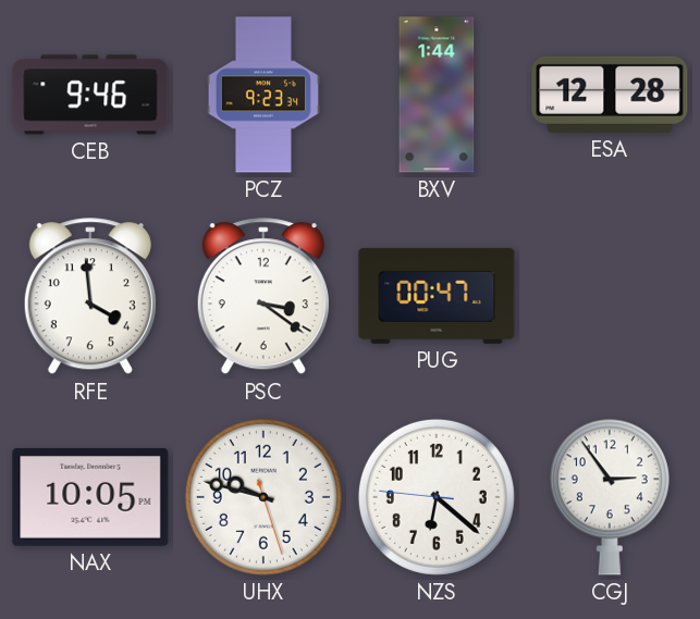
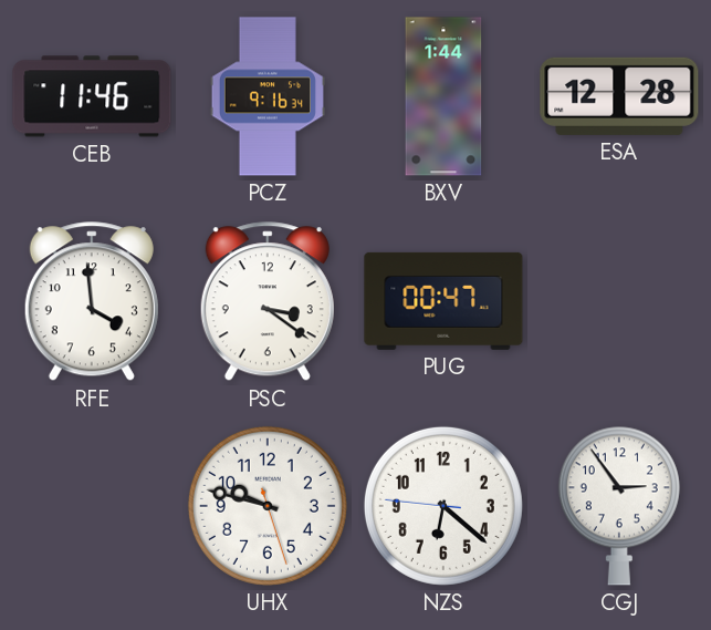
CEB: 9:46 -> 11:46
PCZ: 9:23 -> 9:16
NAX: 10:05 -> none
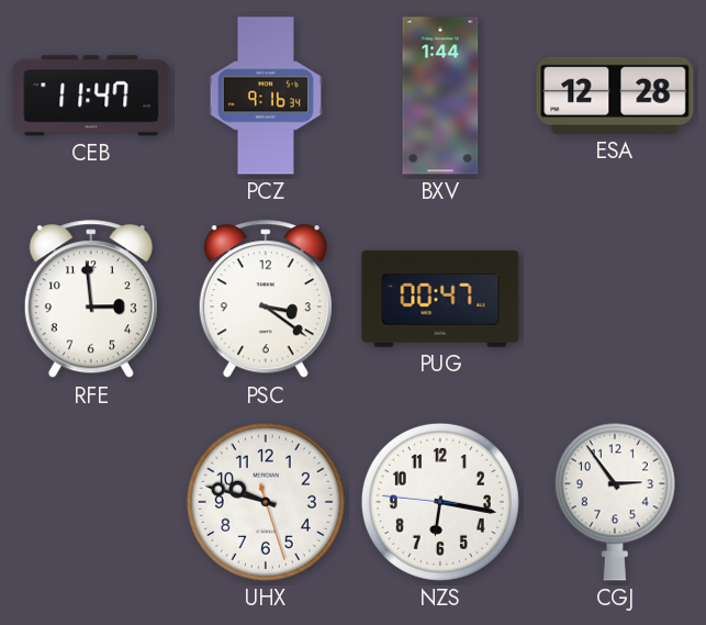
CEB: 11:46 -> 11:47
RFE: 3:59 -> 2:59
NZS: 6:21 -> 6:16
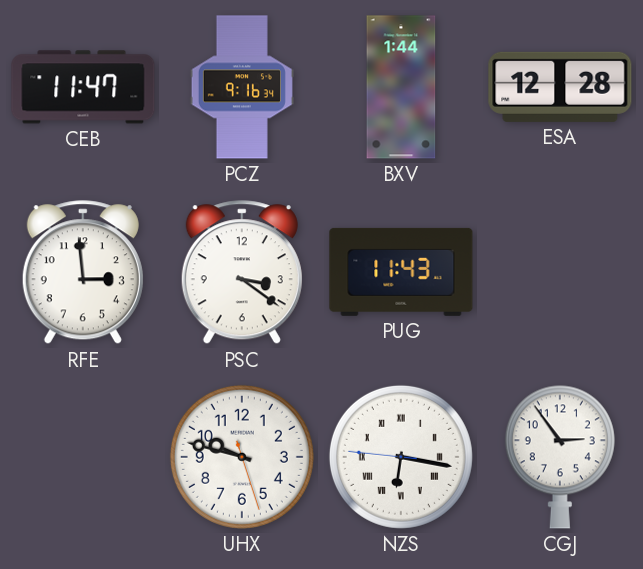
PUG: 00:47 -> 11:43
NZS numerals: Arabic -> Roman
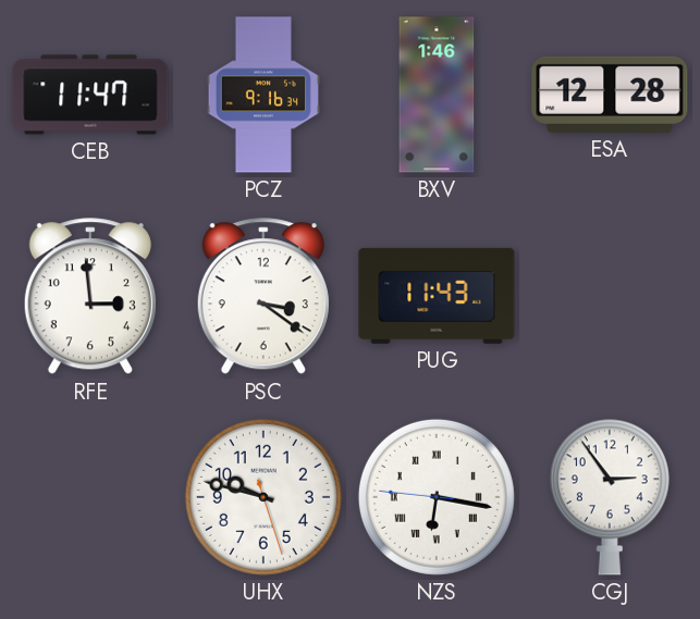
BXV: 1:44 -> 1:46
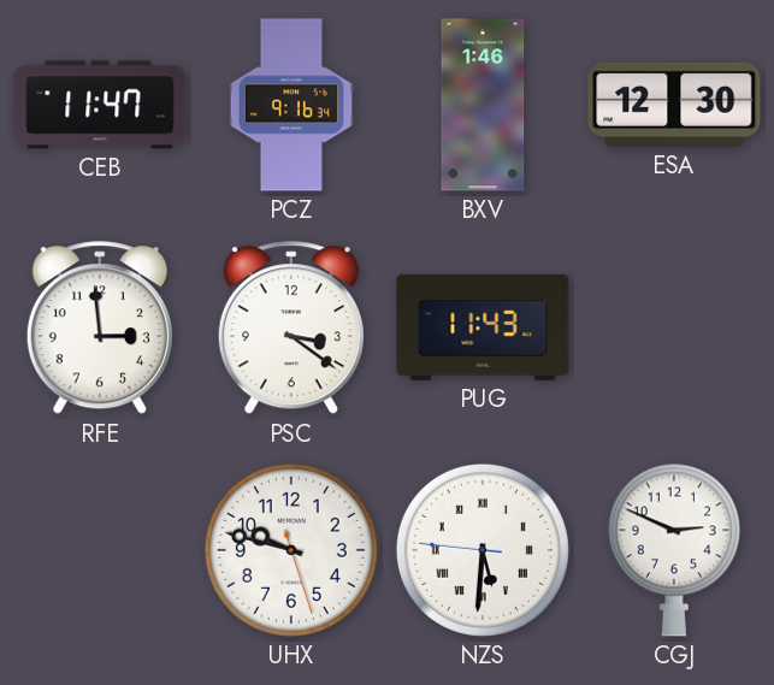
ESA: 12:28 -> 12:30
NZS: 6:16 -> 5:30
CGJ: 2:54 -> 2:49
